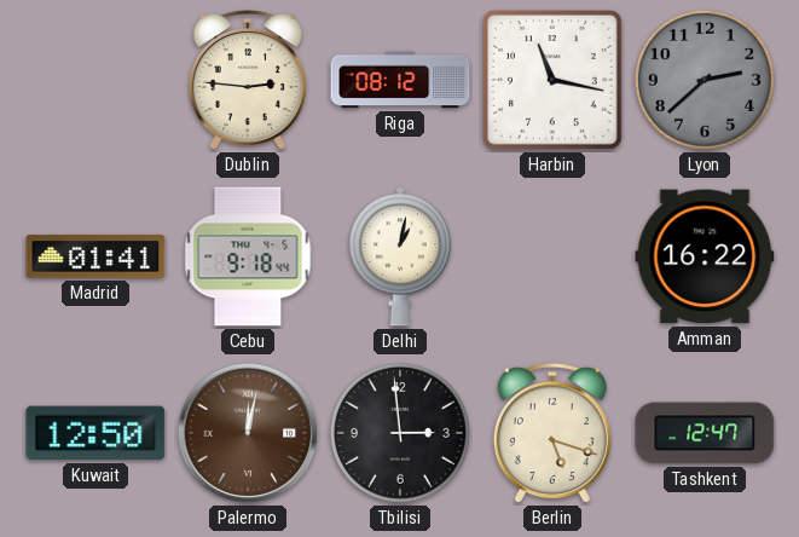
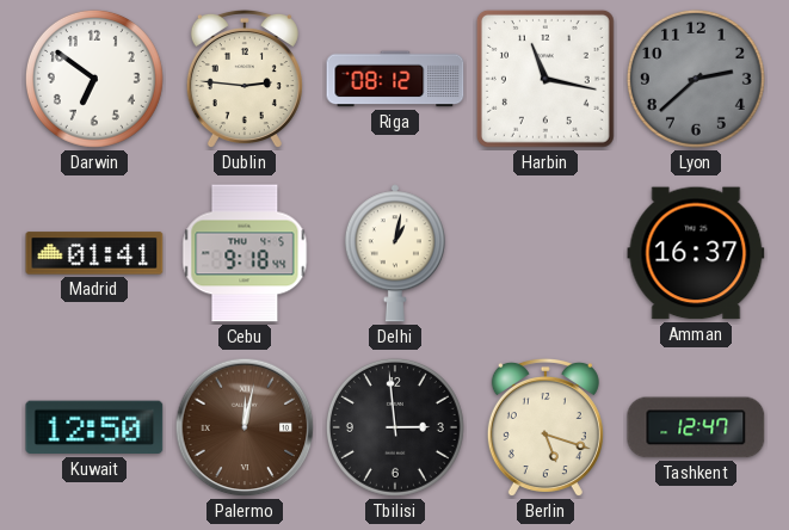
Darwin: none -> 6:51
Amman: 16:22 -> 16:37
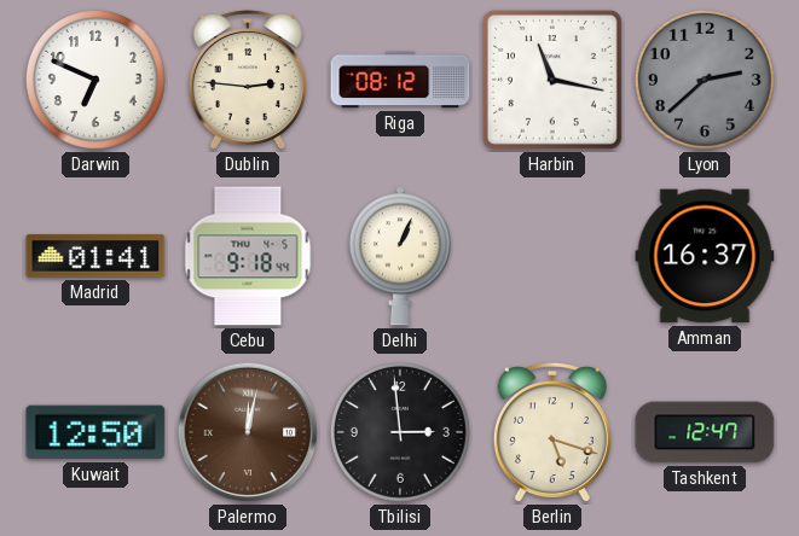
Darwin: 6:51 -> 6:49
Delhi: 1:02 -> 1:04
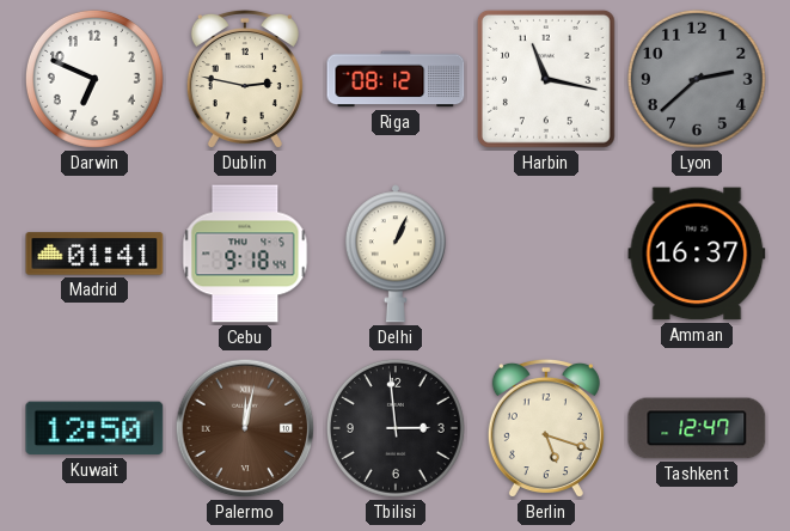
Dublin: 2:46 -> 2:47
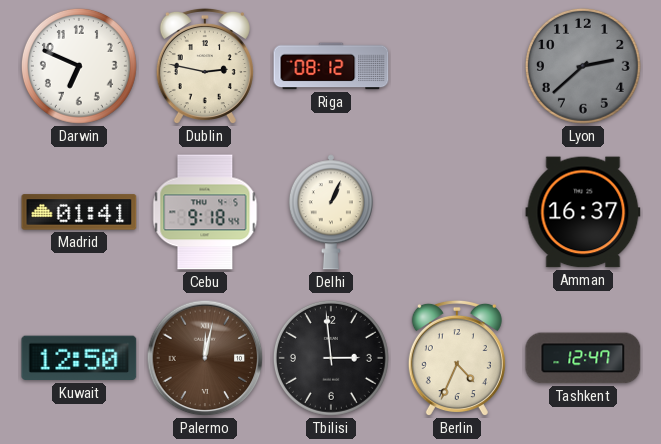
Harbin: 11:17 -> none
Berlin: 5:18 -> 4:34
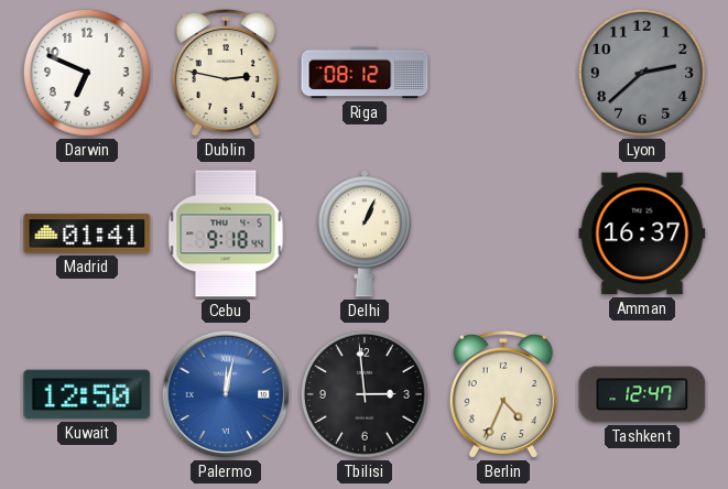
Palermo dial: brown -> blue
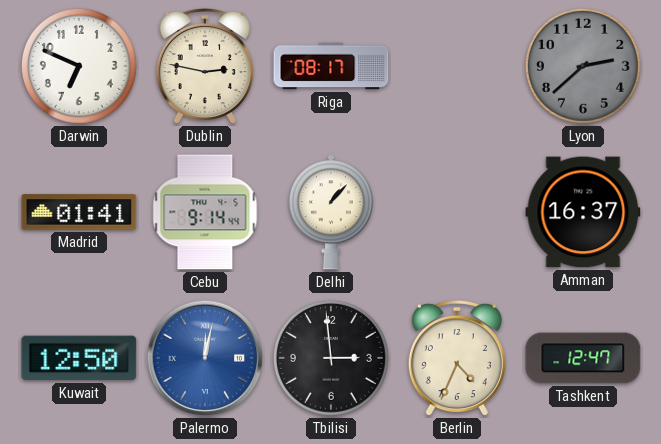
Riga: 08:12 -> 08:17
Cebu: 9:18 -> 9:14
Delhi: 1:04 -> 1:07
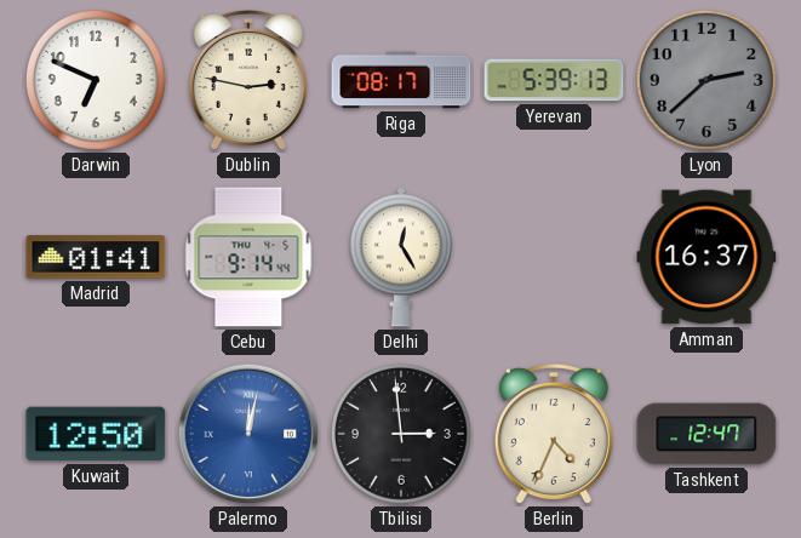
Yerevan: none -> 5:39
Delhi: 1:07 -> 12:25
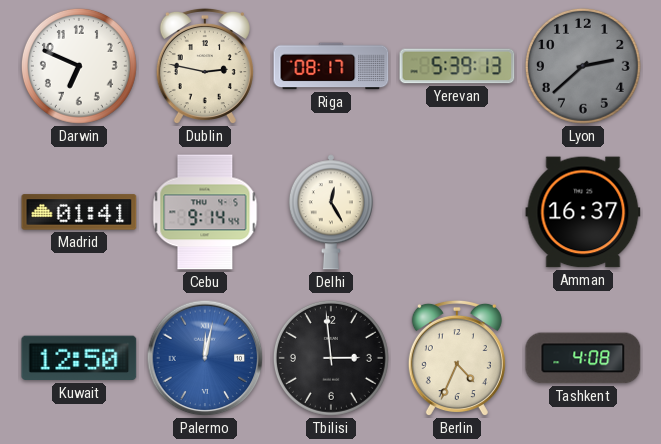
Tashkent: 12:47 -> 4:08
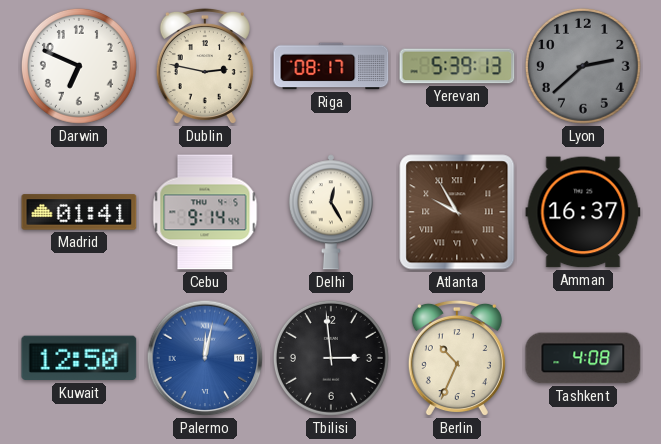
Atlanta: none -> 9:55
Berlin: 4:34 -> 10:34
